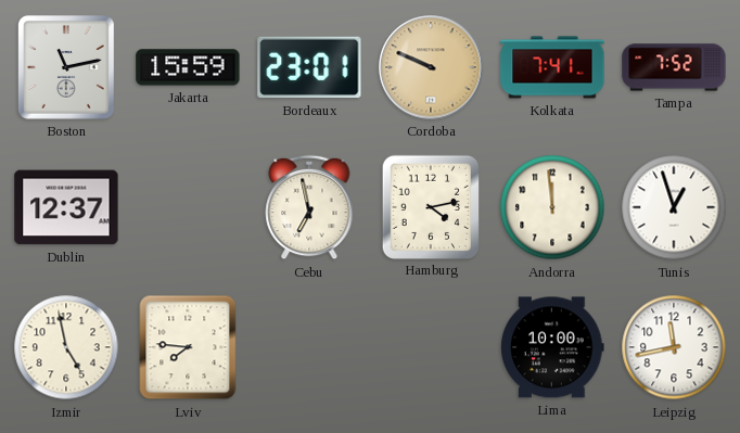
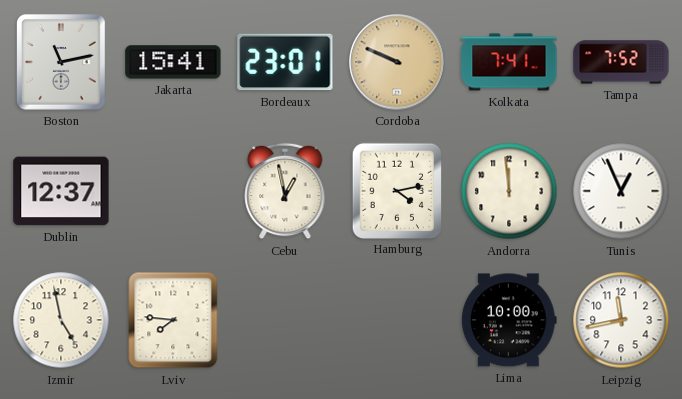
Jakarta: 15:59 -> 15:41
Cebu: 6:58 -> 12:58
Tunis: 12:57 -> 12:56
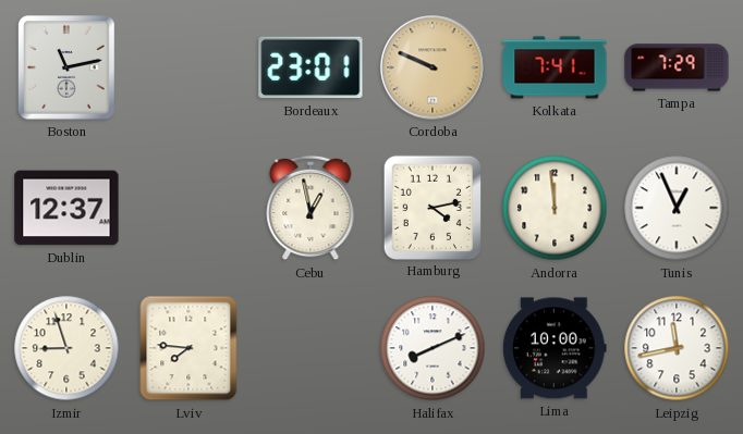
Jakarta: 15:41 -> none
Tampa: 7:52 -> 7:29
Izmir: 4:58 -> 8:57
Halifax: none -> 8:11
